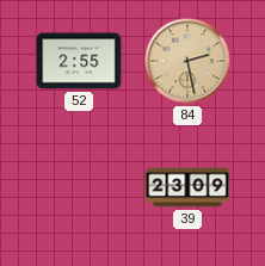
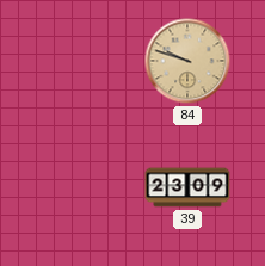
52: 2:55 -> none
84: 2:28 -> 9:48
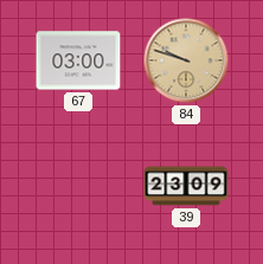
67: none -> 03:00
